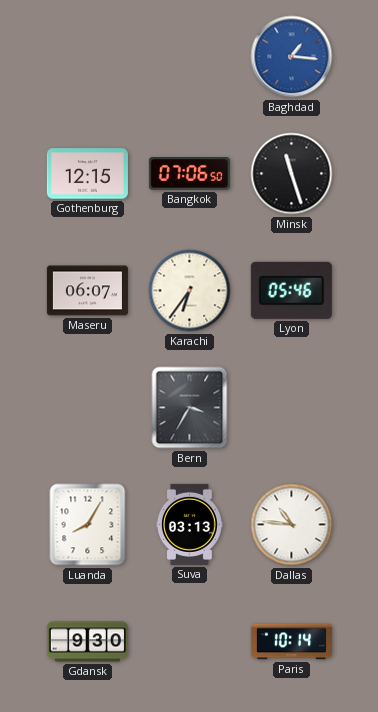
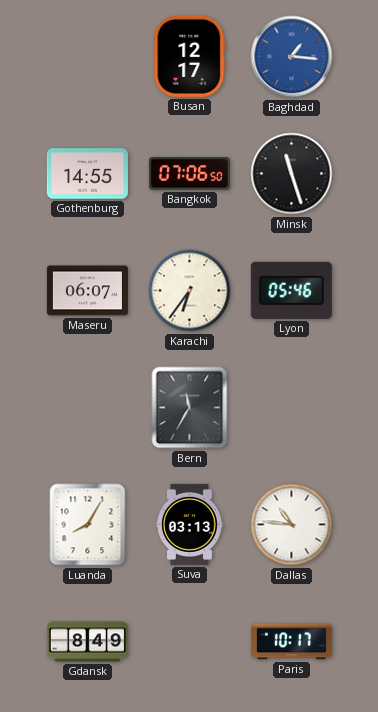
Busan: none -> 12:17
Gothenburg: 12:15 -> 14:55
Bern: 3:35 -> 11:35
Gdansk: 9:30 -> 8:49
Paris: 10:14 -> 10:17
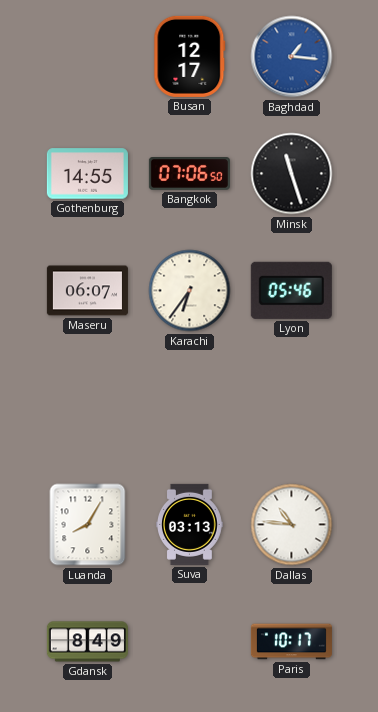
Bern: 11:35 -> none
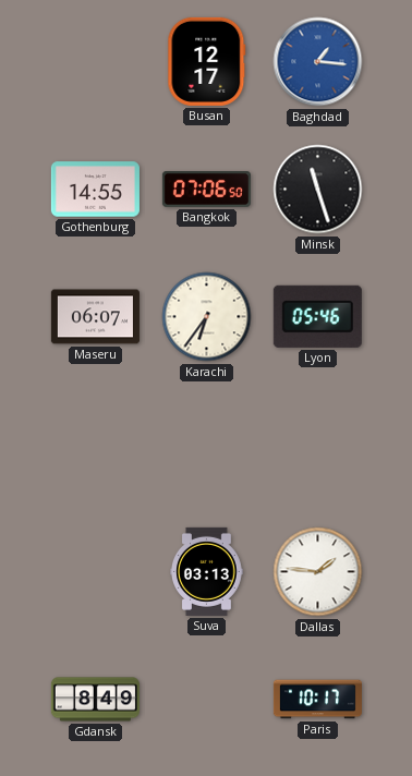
Luanda: 8:05 -> none
Dallas: 10:46 -> 1:46
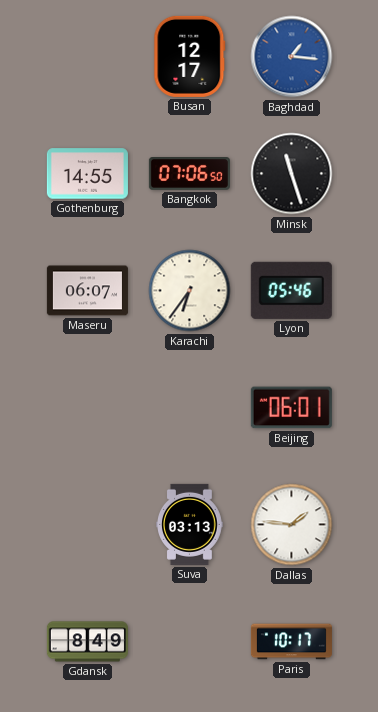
Beijing: none -> 06:01
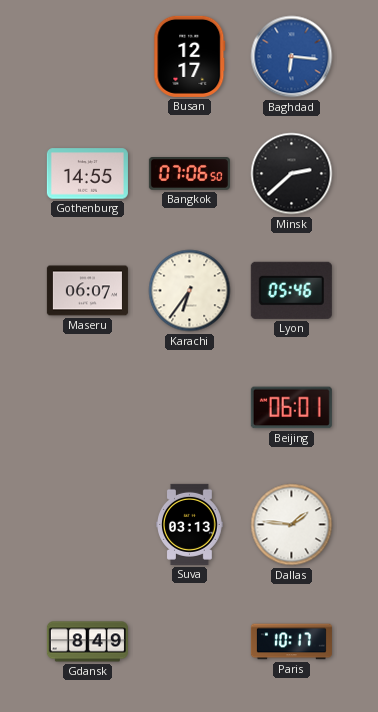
Baghdad: 1:16 -> 6:16
Minsk: 11:27 -> 2:38
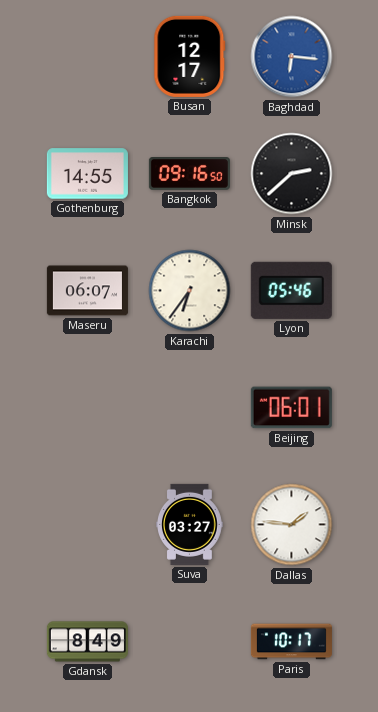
Bangkok: 07:06 -> 09:16
Suva: 03:13 -> 03:27
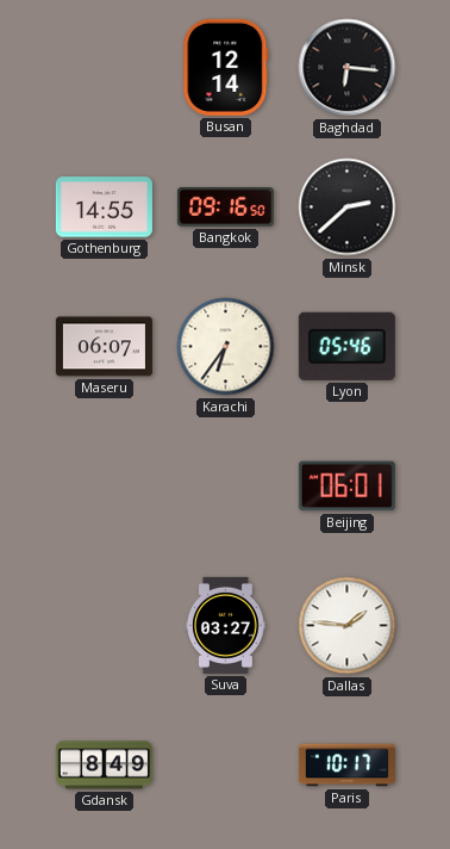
Busan: 12:17 -> 12:14
Baghdad dial: blue -> black
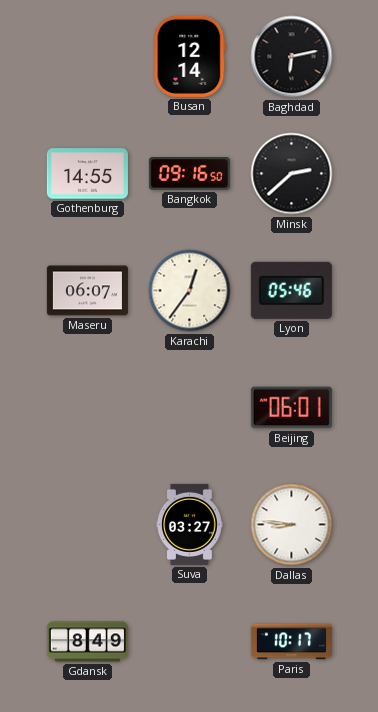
Baghdad: 6:16 -> 6:13
Karachi: 6:36 -> 12:36
Dallas: 1:46 -> 8:46
